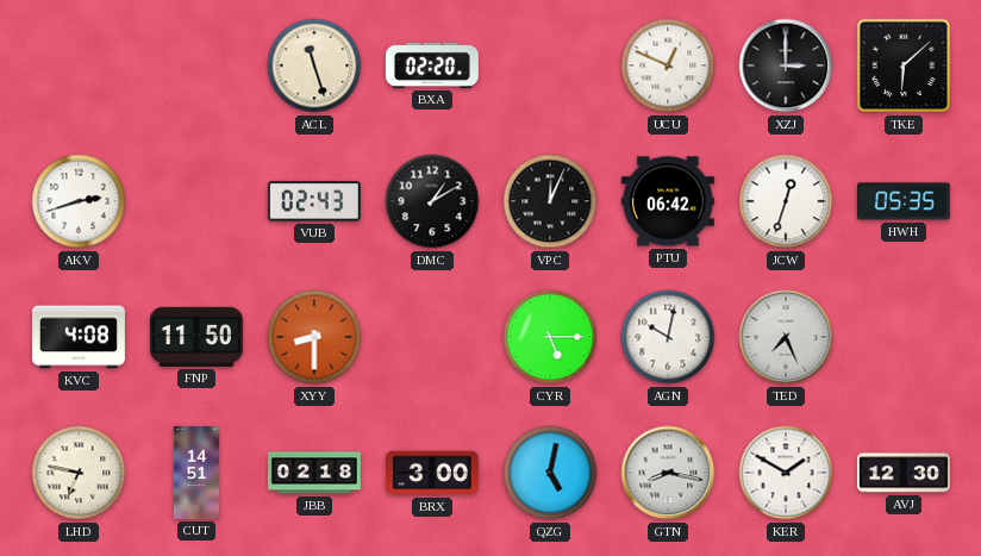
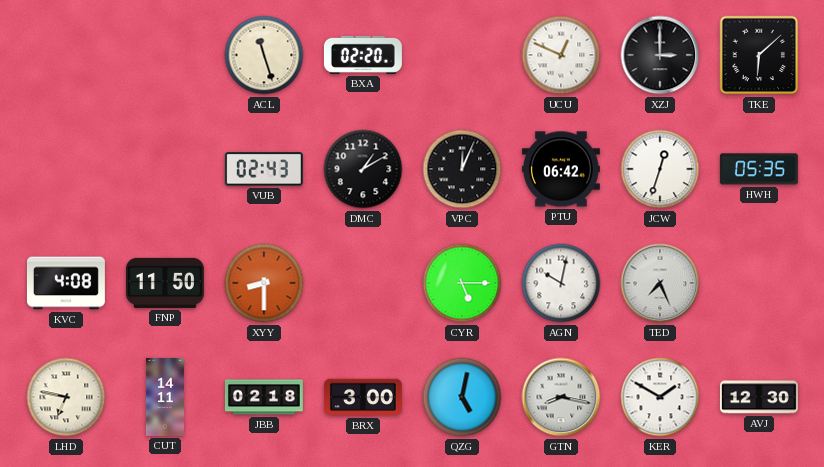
AKV: 2:42 -> none
CUT: 14:51 -> 14:11
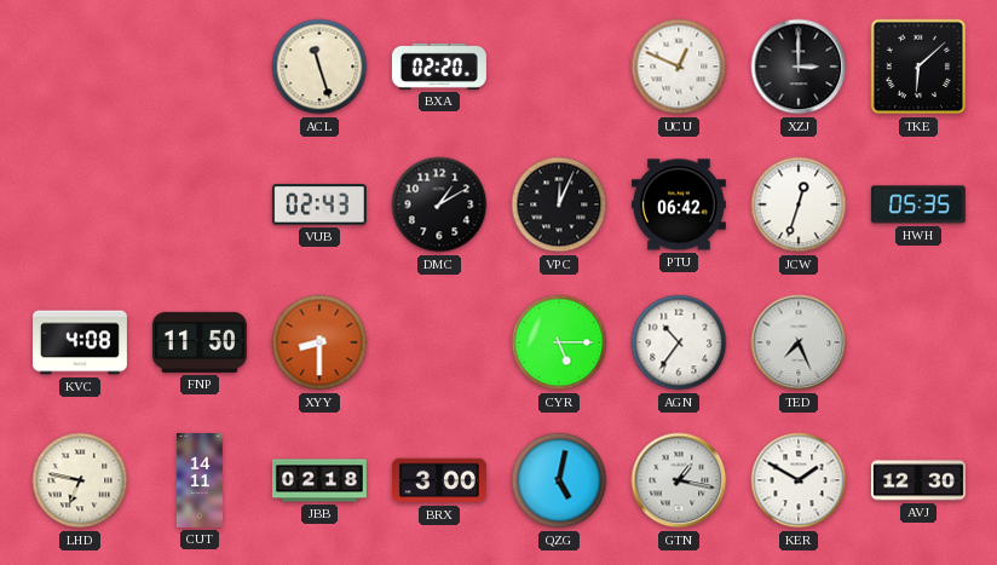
AGN: 10:02 -> 10:36
GTN: 8:17 -> 1:17
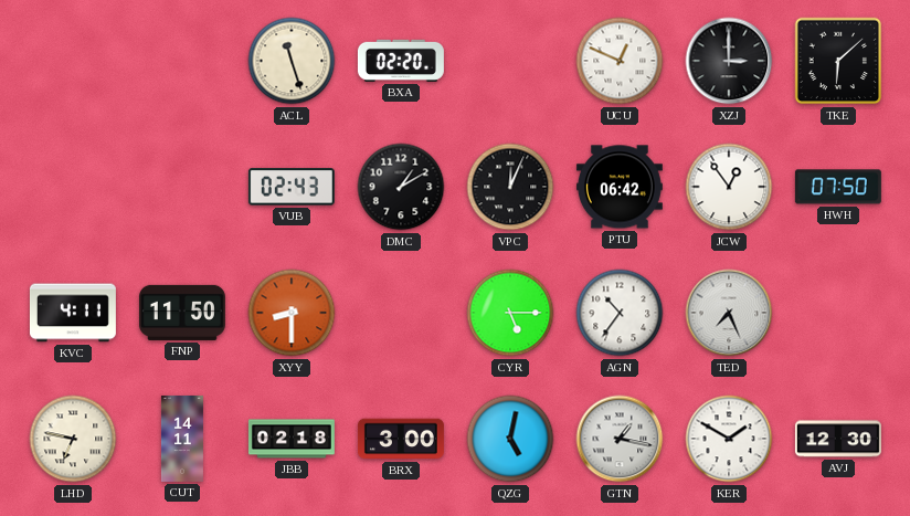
JCW: 12:33 -> 12:54
HWH: 05:35 -> 07:50
KVC: 4:08 -> 4:11
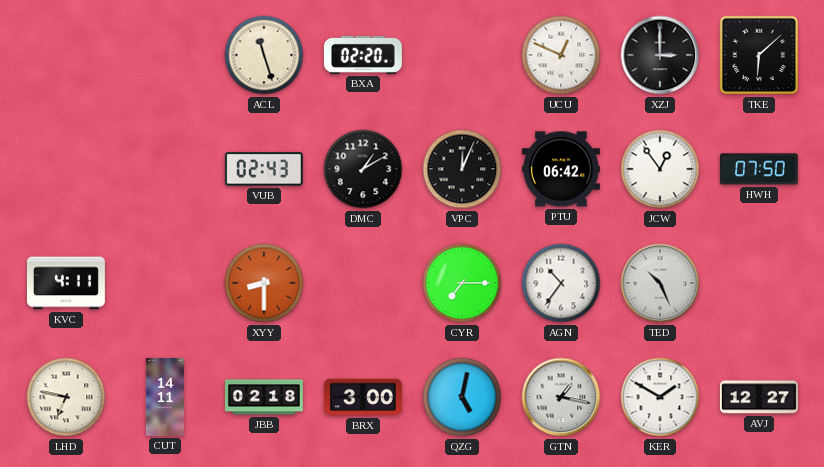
FNP: 11:50 -> none
CYR: 5:15 -> 7:15
TED: 7:26 -> 10:26
AVJ: 12:30 -> 12:27
